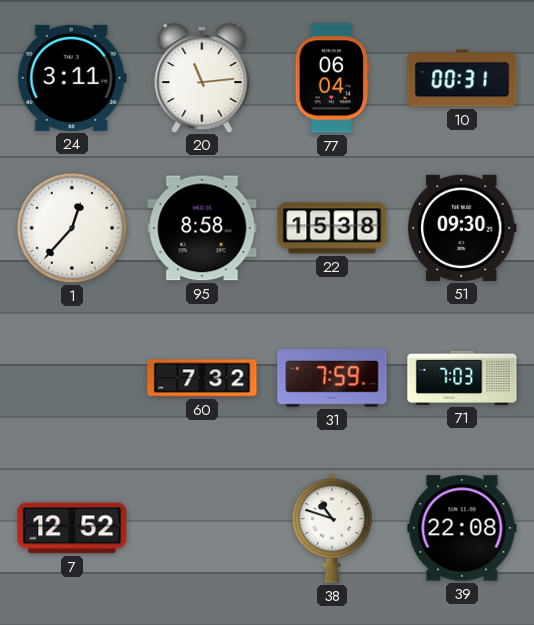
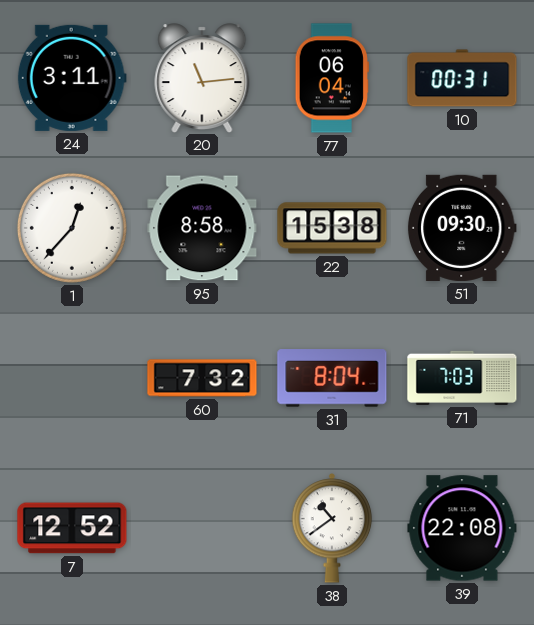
31: 7:59 -> 8:04
38: 10:48 -> 10:39
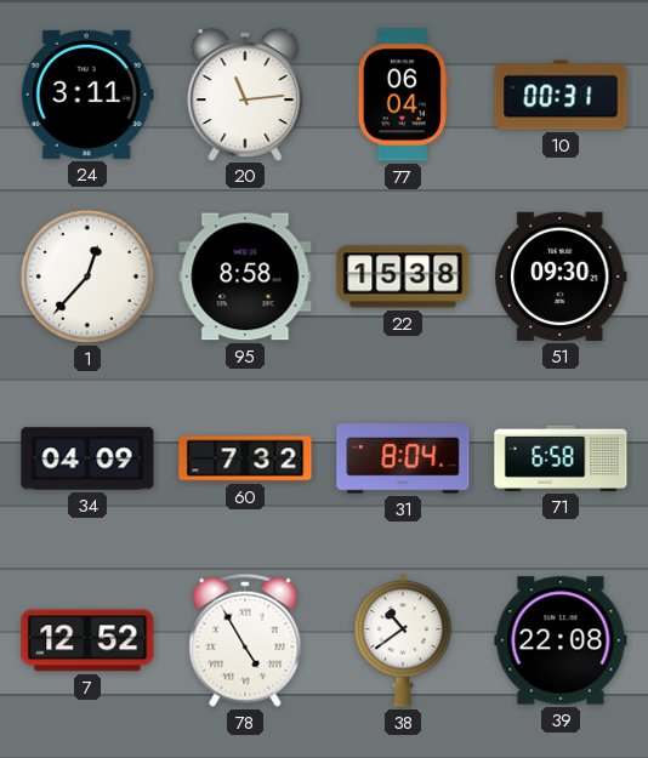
34: none -> 04:09
71: 7:03 -> 6:58
78: none -> 4:55
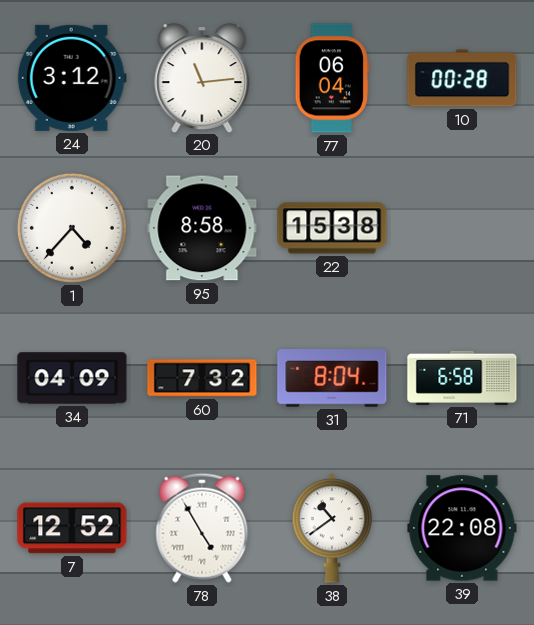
24: 3:11 -> 3:12
10: 00:31 -> 00:28
1: 12:37 -> 4:37
51: 09:30 -> none
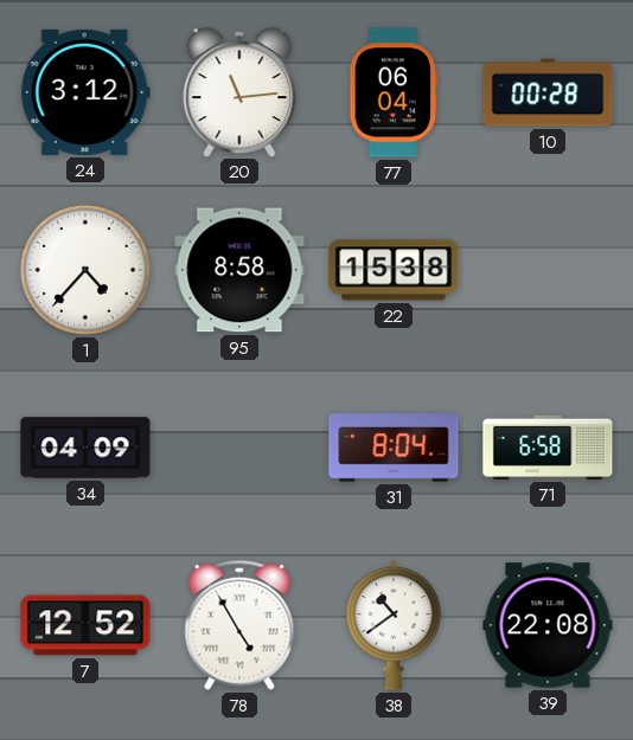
60: 7:32 -> none
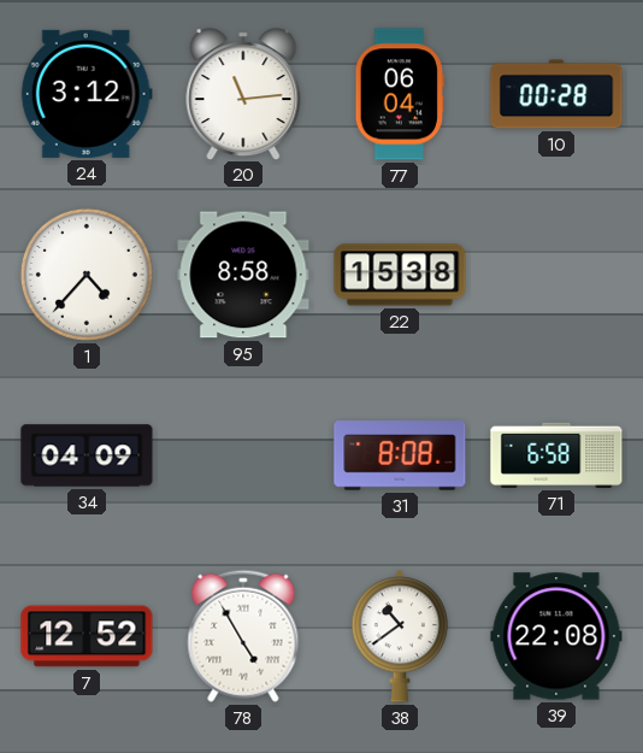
31: 8:04 -> 8:08
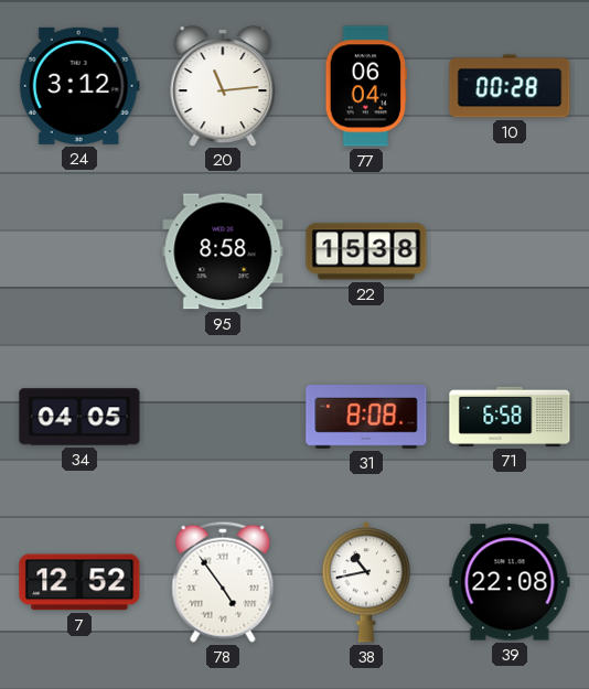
1: 4:37 -> none
34: 04:09 -> 04:05
78: 4:55 -> 4:54
38: 10:39 -> 10:43
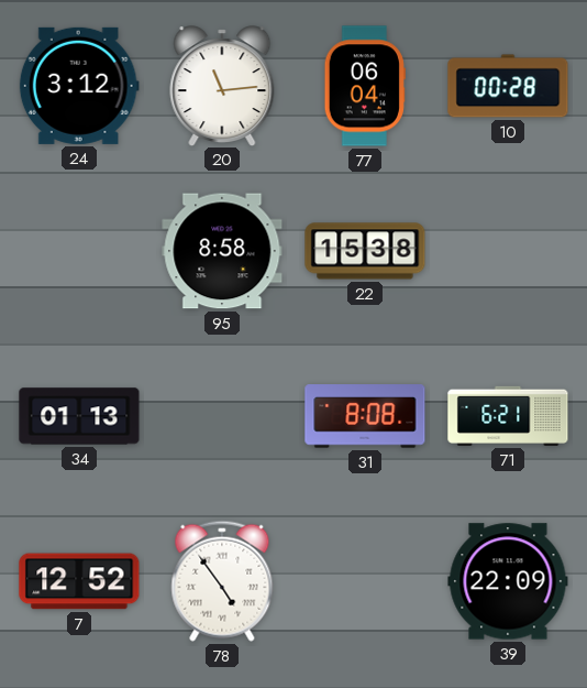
34: 04:05 -> 01:13
71: 6:58 -> 6:21
38: 10:43 -> none
39: 22:08 -> 22:09
